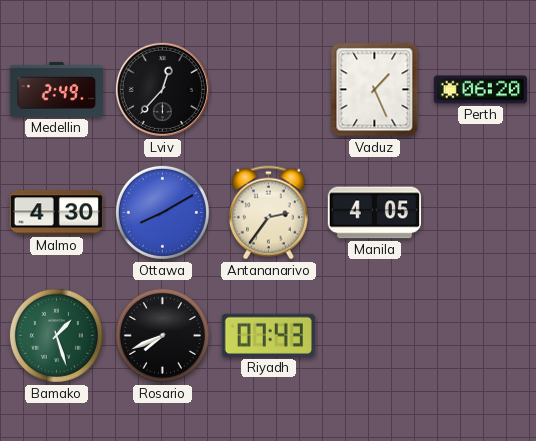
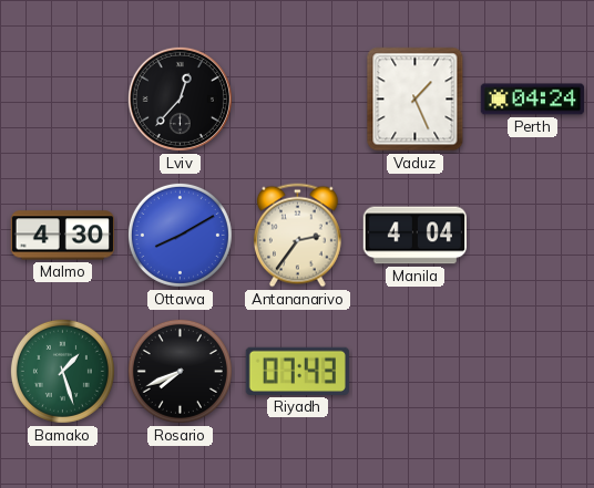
Medellin: 2:49 -> none
Perth: 06:20 -> 04:24
Manila: 4:05 -> 4:04
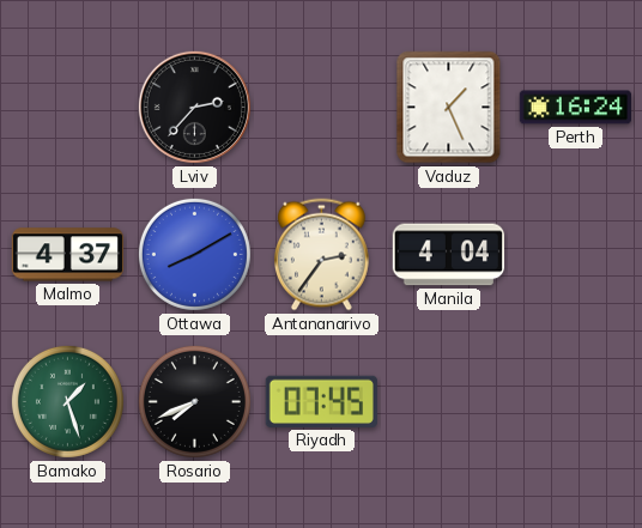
Lviv: 12:37 -> 2:37
Perth: 04:24 -> 16:24
Malmo: 4:30 -> 4:37
Riyadh: 07:43 -> 07:45
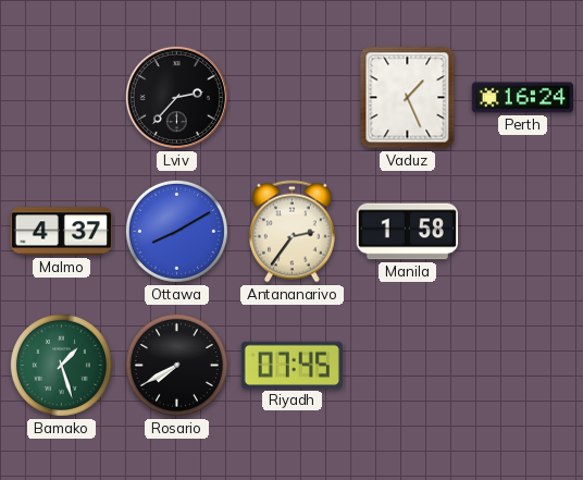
Manila: 4:04 -> 1:58
Rosario: 7:41 -> 7:40
